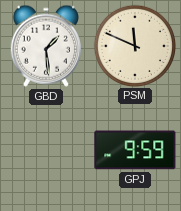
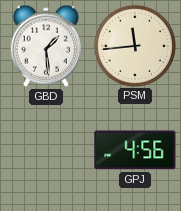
PSM: 11:49 -> 11:44
GPJ: 9:59 -> 4:56
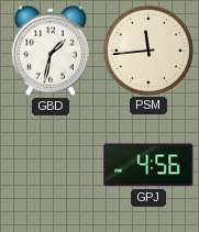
GBD: 1:29 -> 1:32
